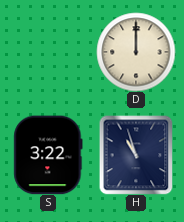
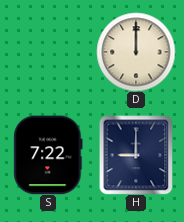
S: 3:22 -> 7:22
H: 10:57 -> 9:00
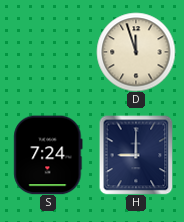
D: 12:00 -> 11:57
S: 7:22 -> 7:24
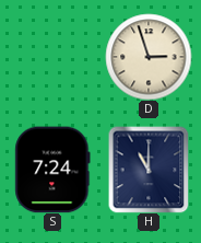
D: 11:57 -> 2:57
H: 9:00 -> 11:00
